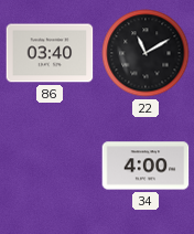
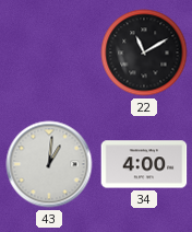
86: 03:40 -> none
43: none -> 1:01
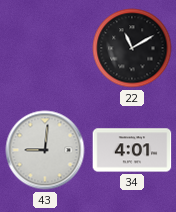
43: 1:01 -> 9:01
34: 4:00 -> 4:01
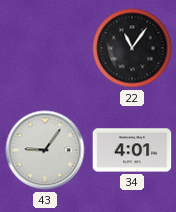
22: 11:10 -> 11:06
43: 9:01 -> 9:06
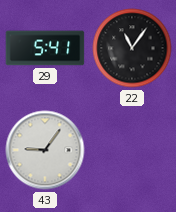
29: none -> 5:41
34: 4:01 -> none
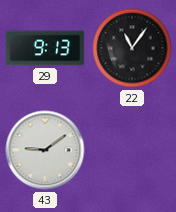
29: 5:41 -> 9:13
43: 9:06 -> 9:09
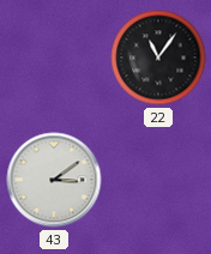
29: 9:13 -> none
43: 9:09 -> 3:09
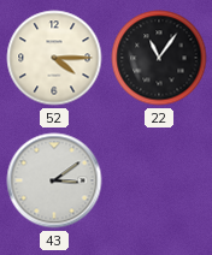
52: none -> 4:15
